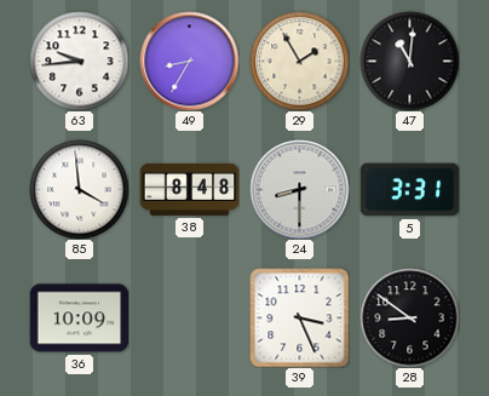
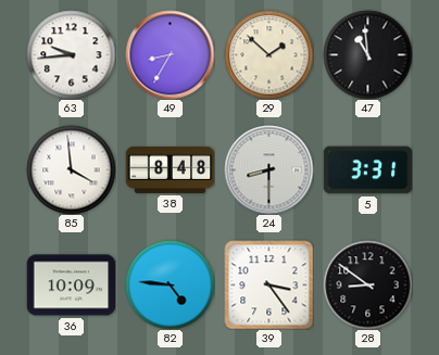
29: 1:55 -> 1:52
47: 11:01 -> 10:59
82: none -> 4:46
39: 3:26 -> 3:24
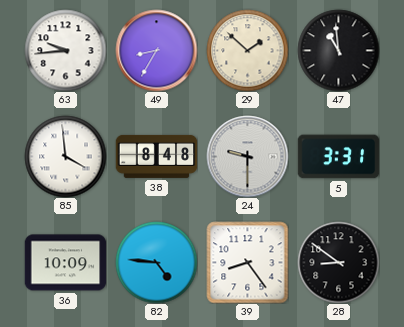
24: 8:30 -> 9:30
39: 3:24 -> 8:24
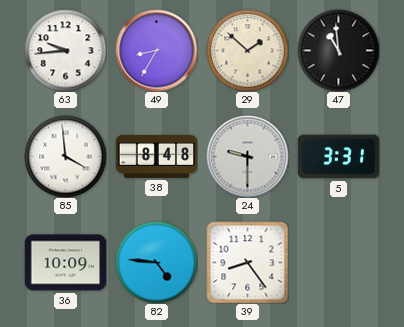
28: 8:51 -> none
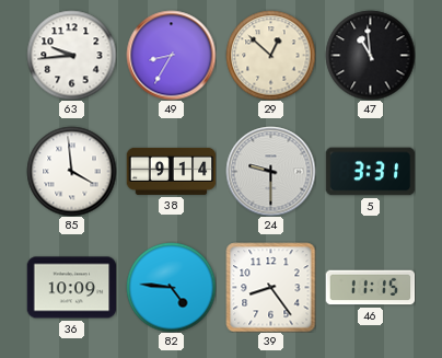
29: 1:52 -> 12:52
38: 8:48 -> 9:14
46: none -> 11:15
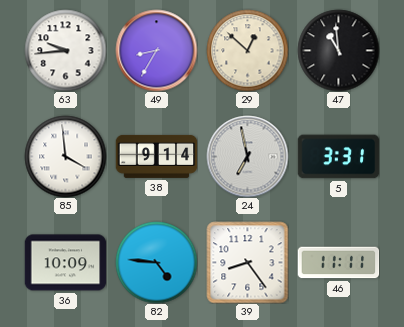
24: 9:30 -> 6:58
46: 11:15 -> 11:11
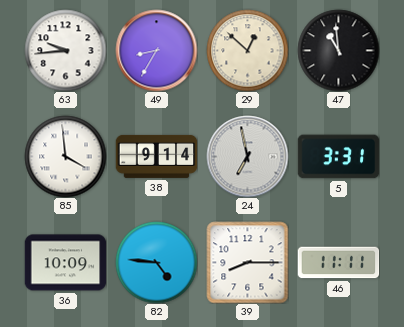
39: 8:24 -> 8:15
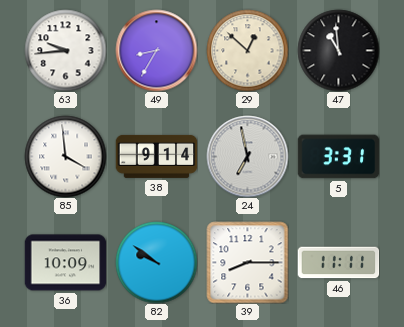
82: 4:46 -> 9:51
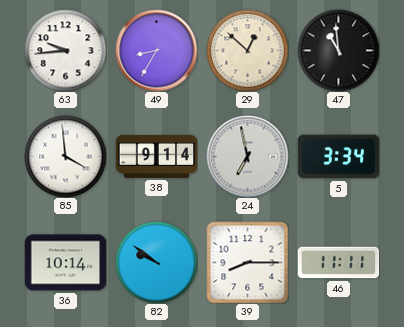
5: 3:31 -> 3:34
36: 10:09 -> 10:14
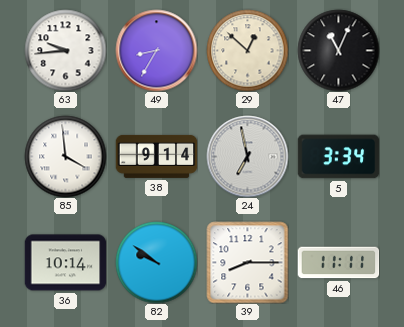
47: 10:59 -> 11:04
